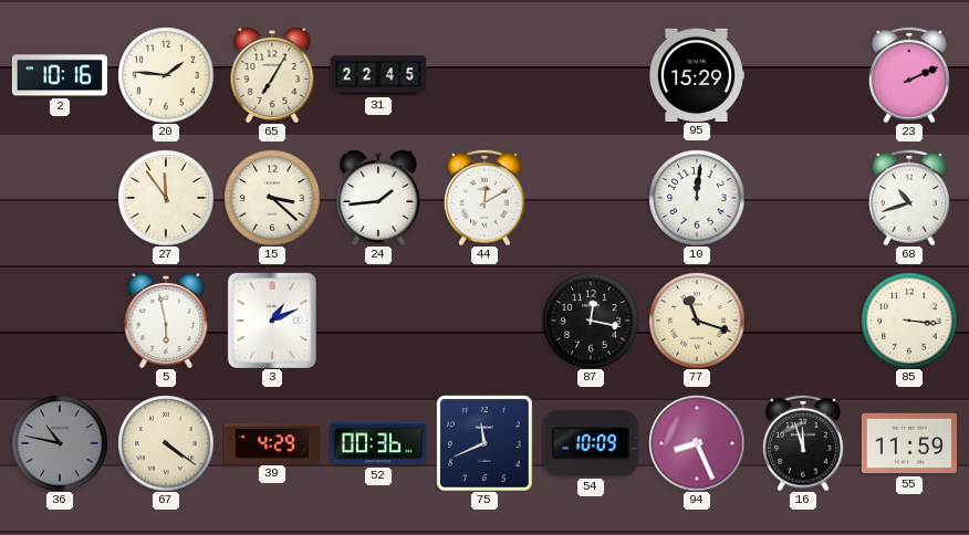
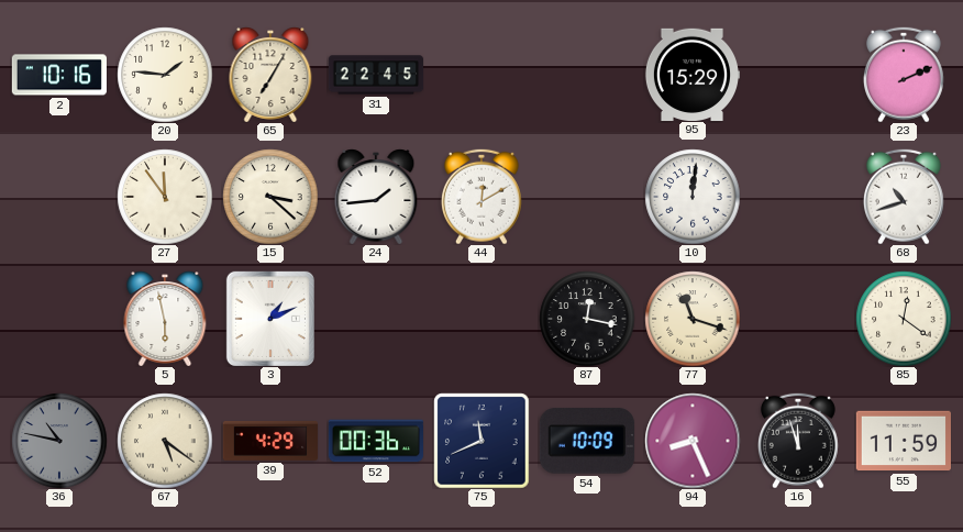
85: 3:16 -> 12:21
67: 4:21 -> 5:21
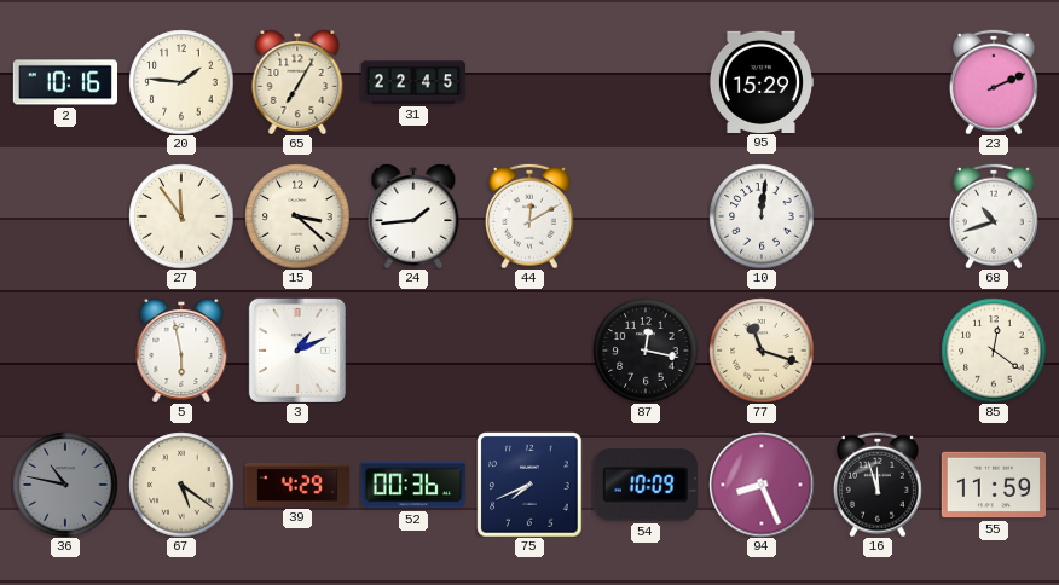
75: 11:41 -> 7:41
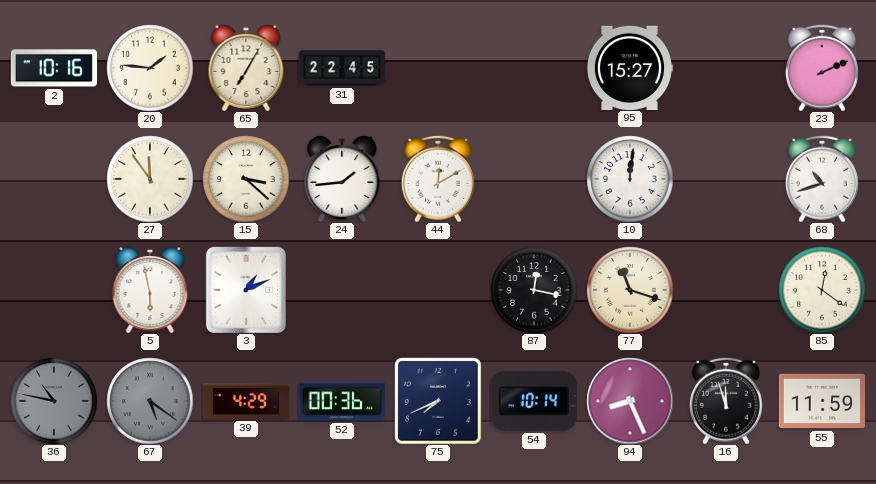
95: 15:29 -> 15:27
67 dial: cream -> grey
54: 10:09 -> 10:14
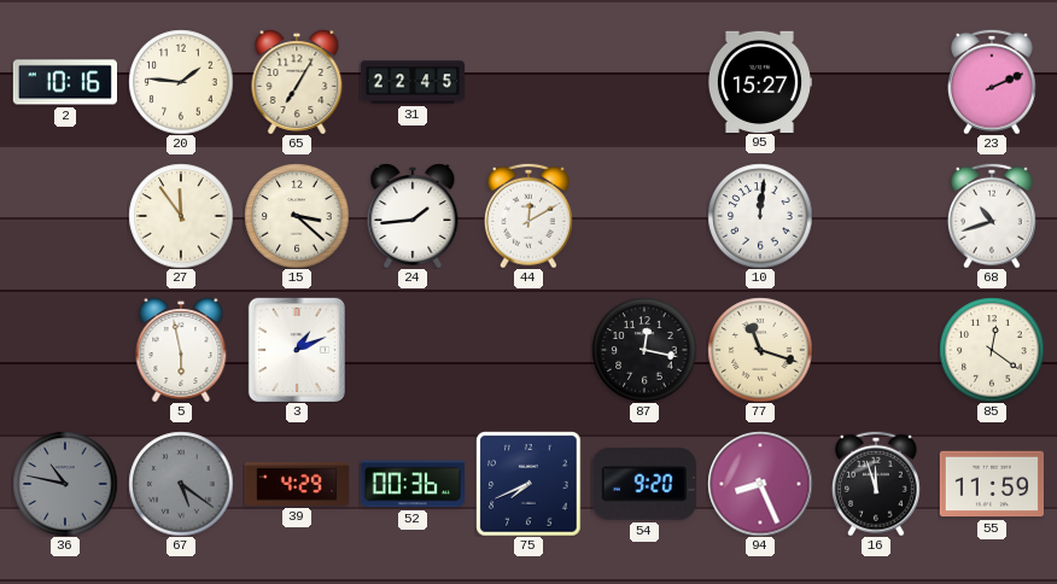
54: 10:14 -> 9:20
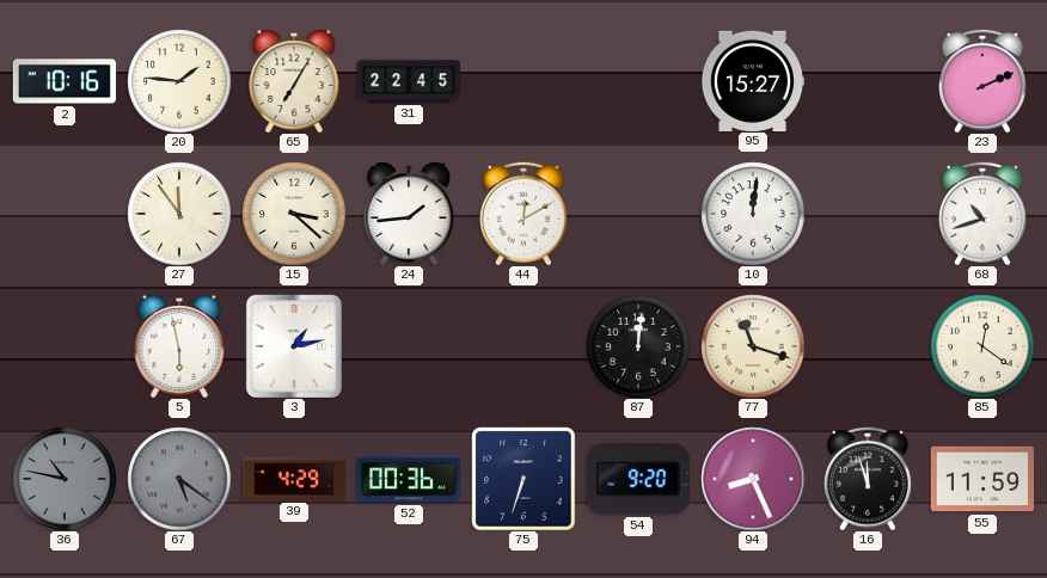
3: 1:11 -> 1:13
87: 12:17 -> 12:01
75: 7:41 -> 6:33
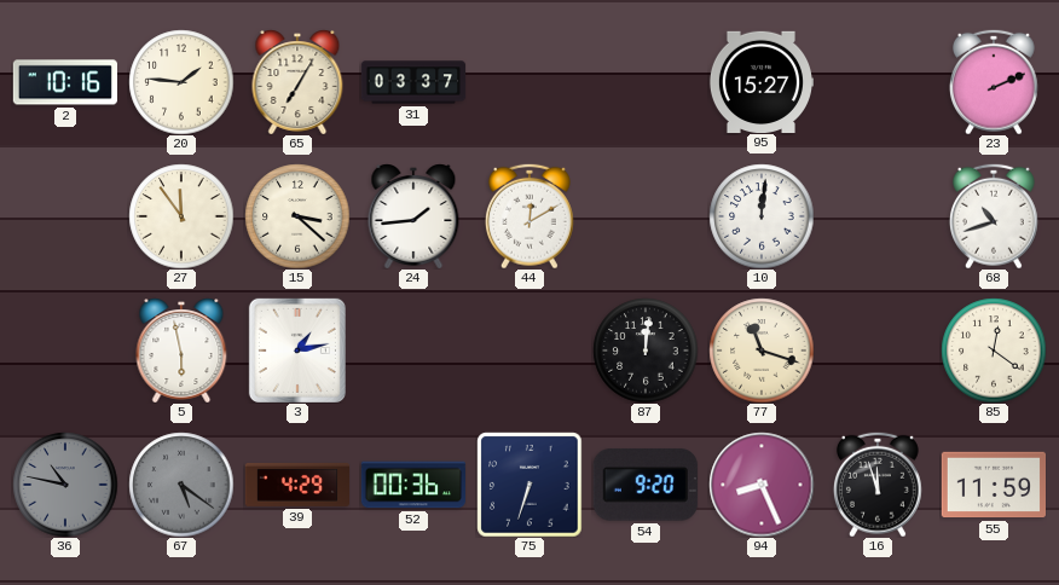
31: 22:45 -> 03:37
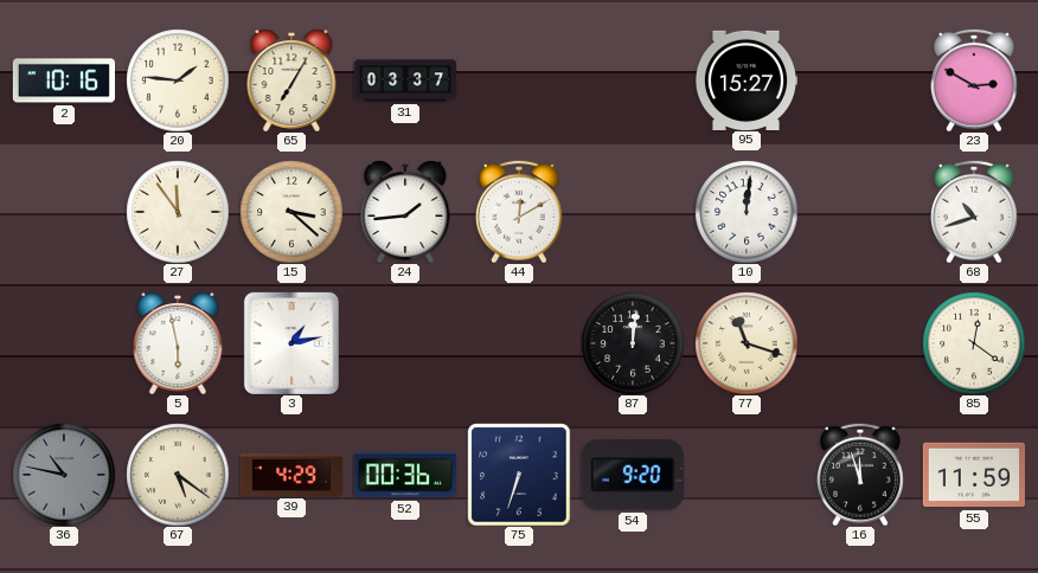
23: 2:11 -> 2:50
67 dial: grey -> cream
94: 8:26 -> none
